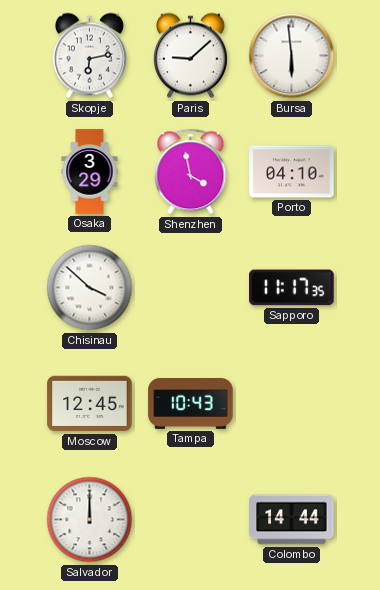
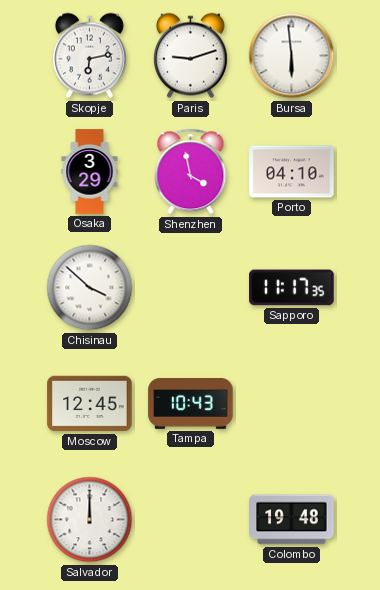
Paris: 9:08 -> 9:12
Colombo: 14:44 -> 19:48
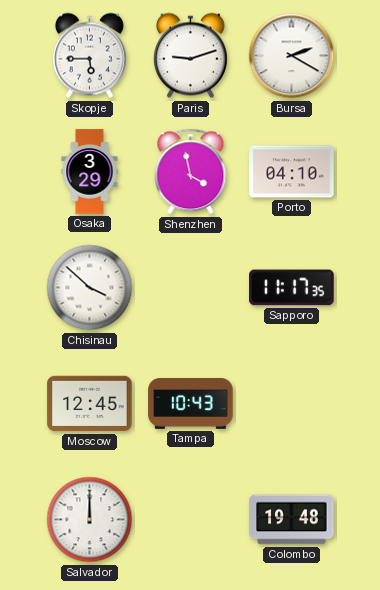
Skopje: 6:13 -> 5:45
Bursa: 5:59 -> 2:20
